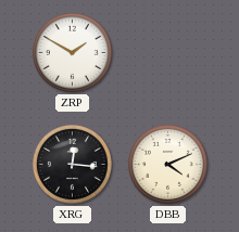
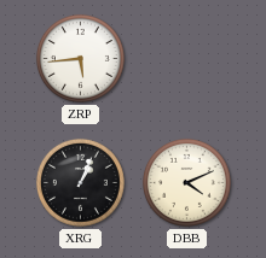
ZRP: 1:50 -> 5:44
XRG: 12:16 -> 1:04
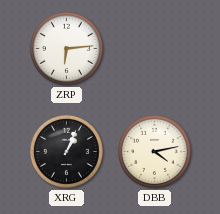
ZRP: 5:44 -> 6:14
DBB: 4:11 -> 4:13
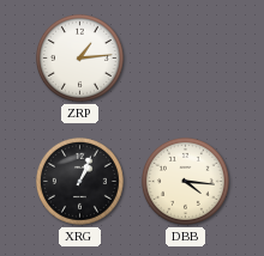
ZRP: 6:14 -> 1:14
DBB: 4:13 -> 4:16
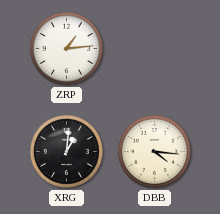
XRG: 1:04 -> 1:01
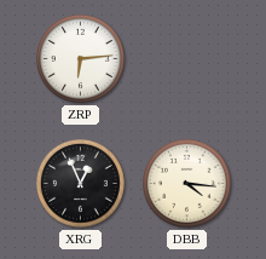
ZRP: 1:14 -> 6:14
XRG: 1:01 -> 12:56
